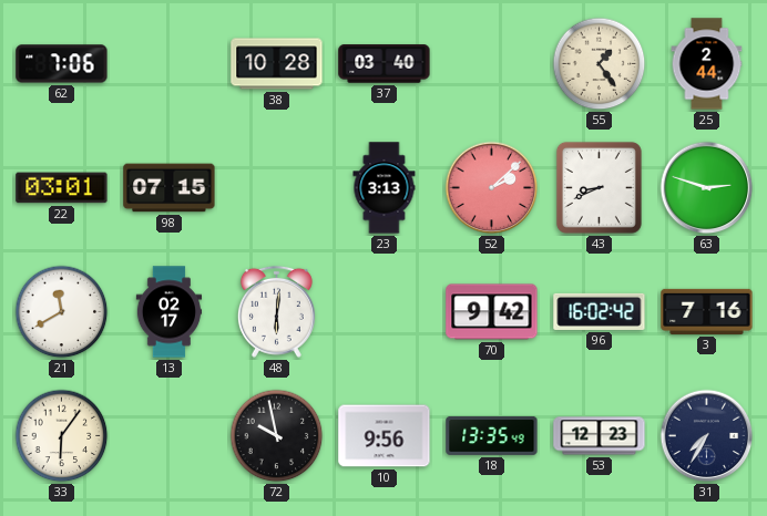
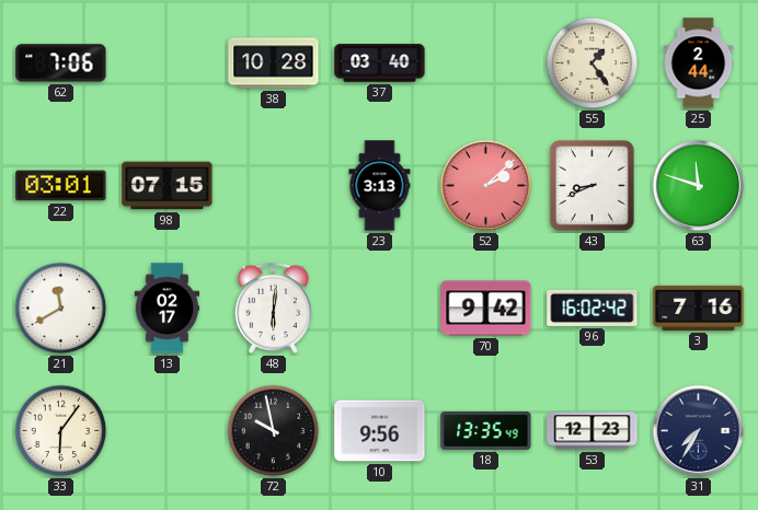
63: 2:48 -> 11:48
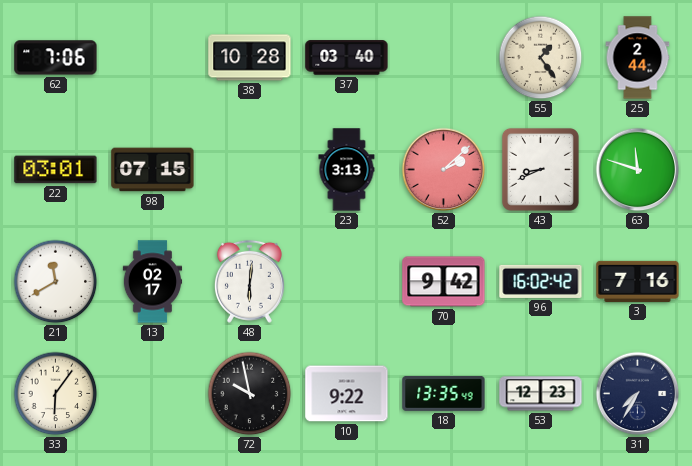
10: 9:56 -> 9:22
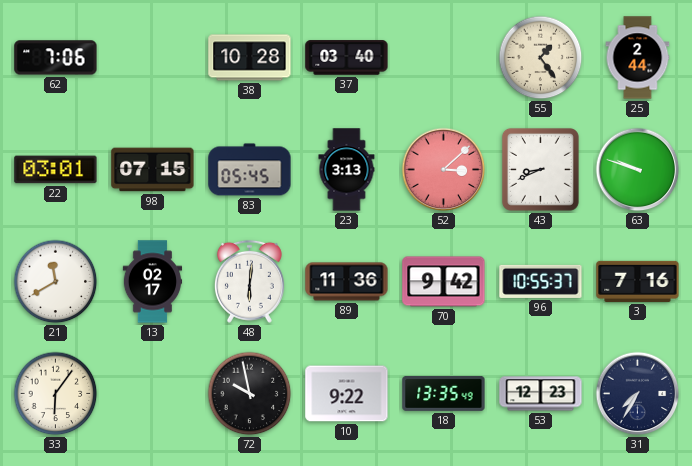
83: none -> 05:45
52: 2:08 -> 3:08
63: 11:48 -> 9:48
89: none -> 11:36
96: 16:02 -> 10:55
